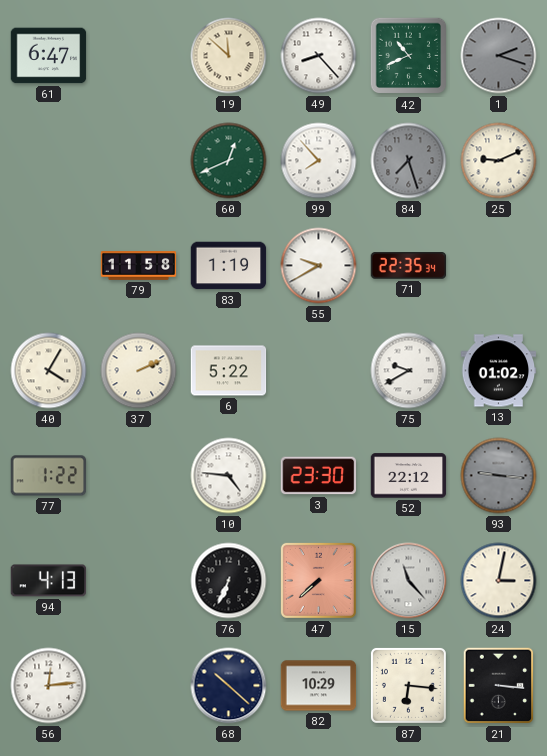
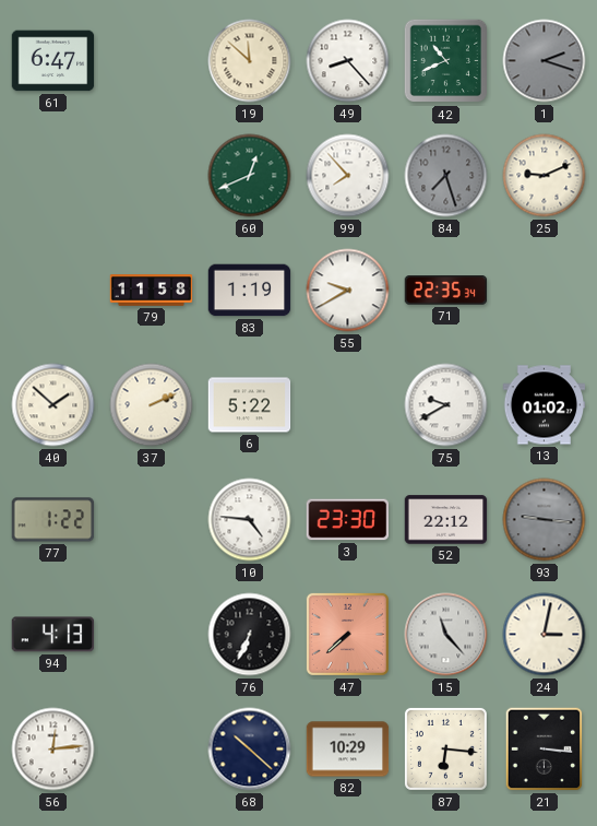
40: 4:05 -> 1:52
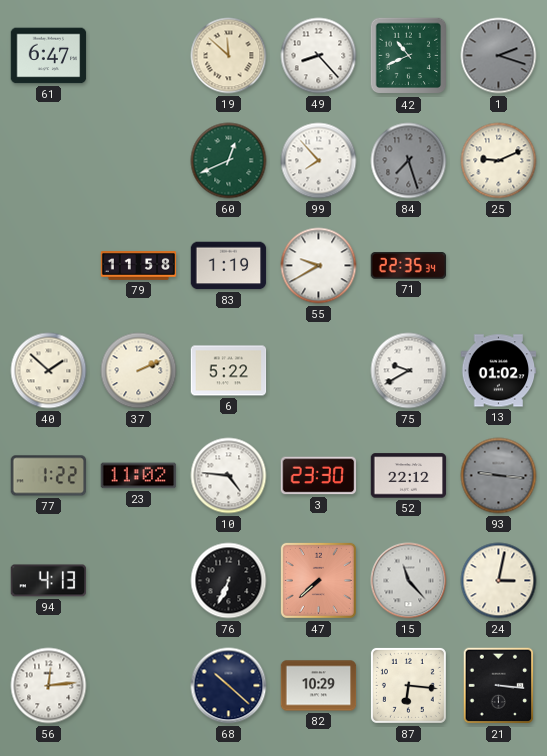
23: none -> 11:02
